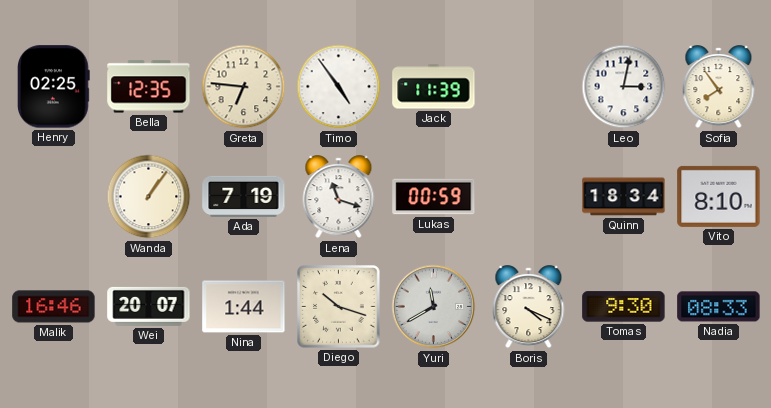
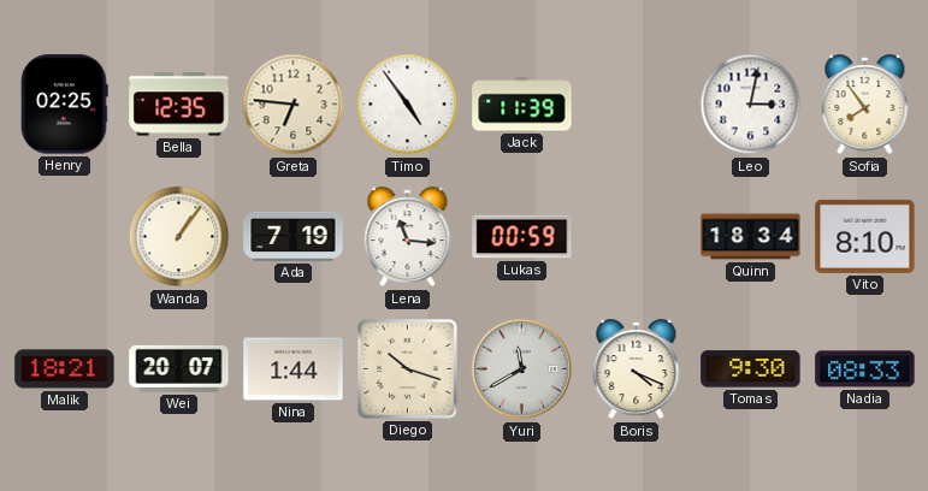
Lena: 11:18 -> 11:16
Malik: 16:46 -> 18:21
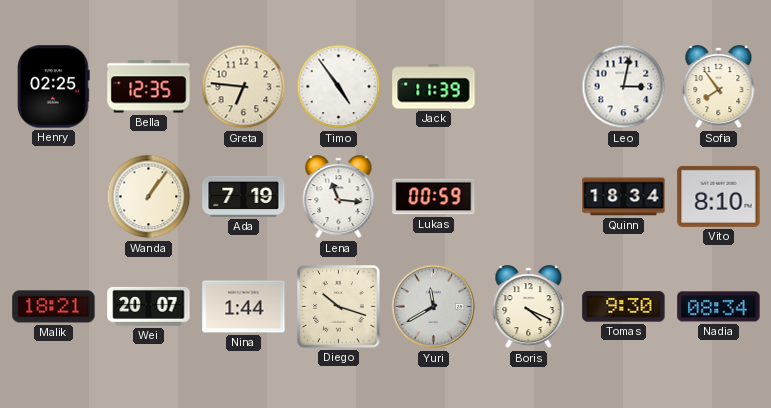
Nadia: 08:33 -> 08:34
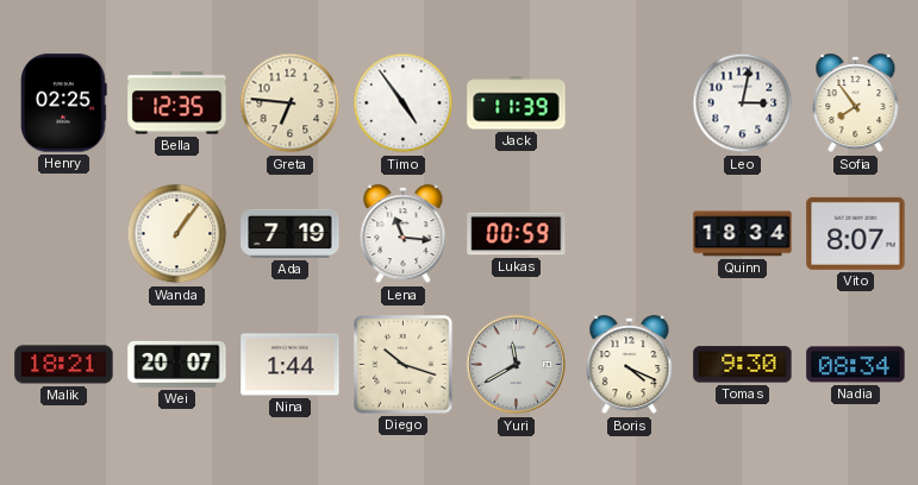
Vito: 8:10 -> 8:07
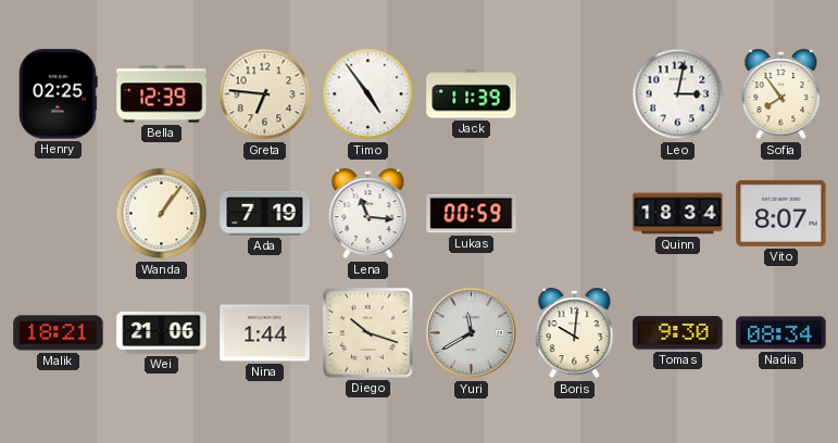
Bella: 12:35 -> 12:39
Wei: 20:07 -> 21:06
Boris: 4:19 -> 10:01
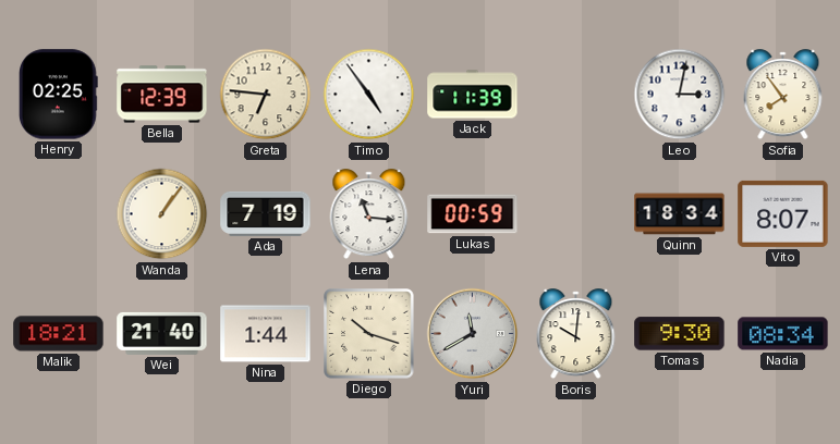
Wei: 21:06 -> 21:40
